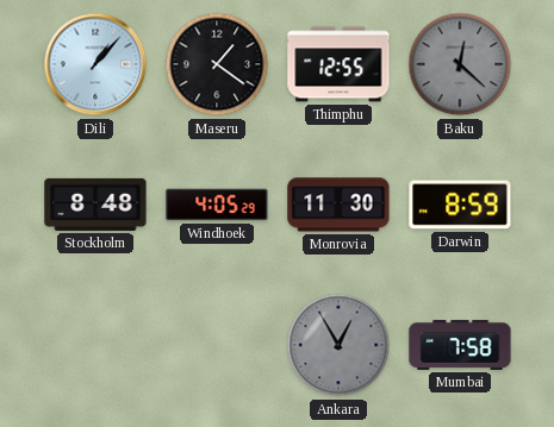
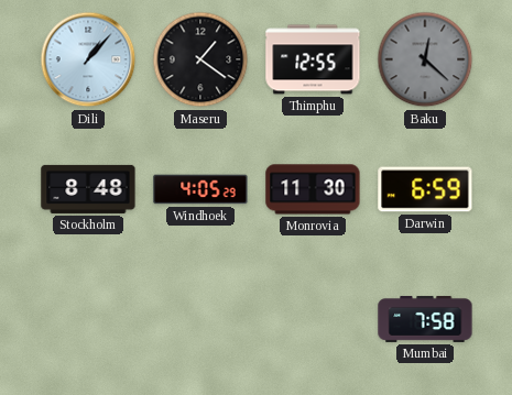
Darwin: 8:59 -> 6:59
Ankara: 12:55 -> none
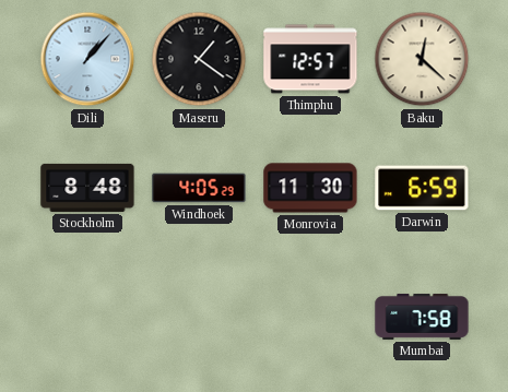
Thimphu: 12:55 -> 12:57
Baku dial: grey -> cream
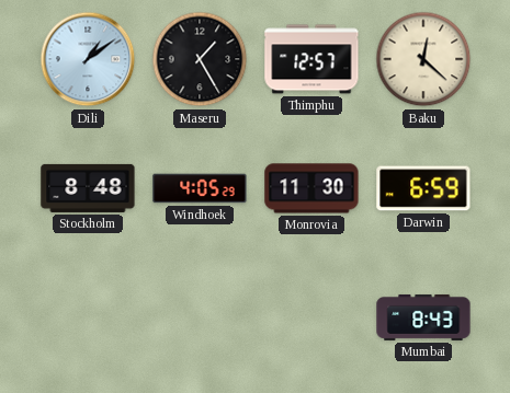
Dili: 1:07 -> 1:09
Maseru: 1:21 -> 1:25
Mumbai: 7:58 -> 8:43
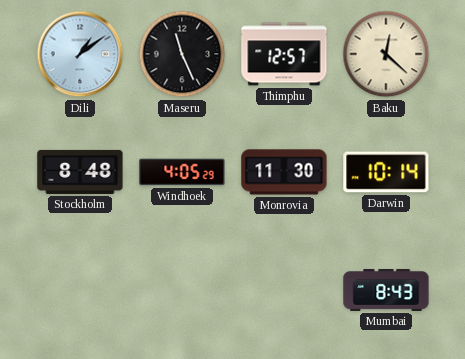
Maseru: 1:25 -> 11:26
Darwin: 6:59 -> 10:14
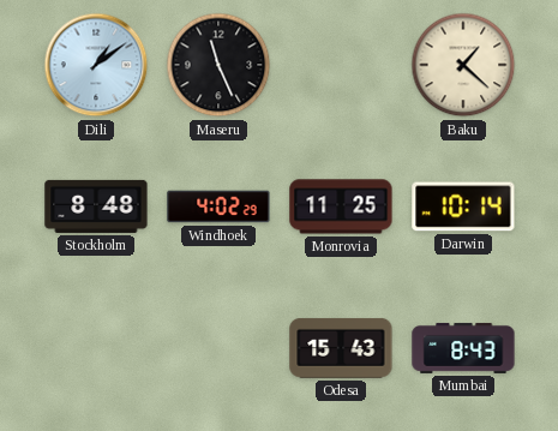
Thimphu: 12:57 -> none
Baku: 12:22 -> 1:22
Windhoek: 4:05 -> 4:02
Monrovia: 11:30 -> 11:25
Odesa: none -> 15:43
